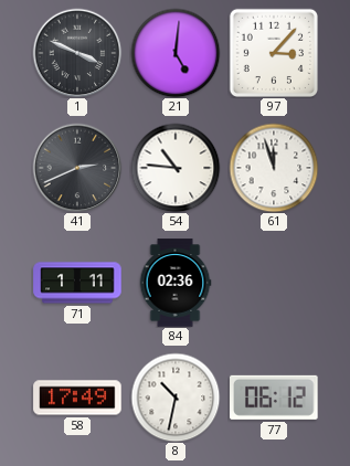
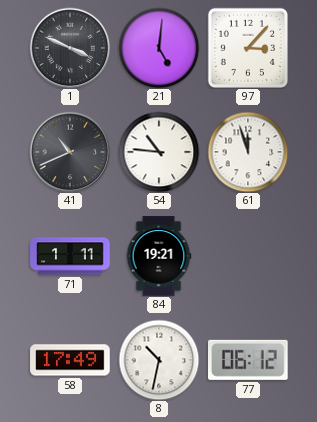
41: 2:41 -> 10:41
84: 02:36 -> 19:21
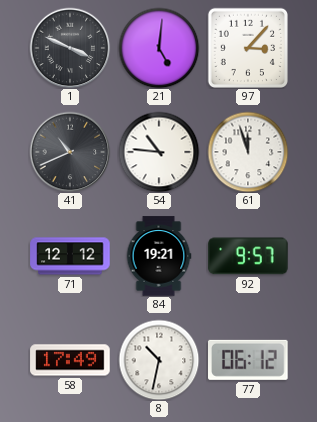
71: 1:11 -> 12:12
92: none -> 9:57
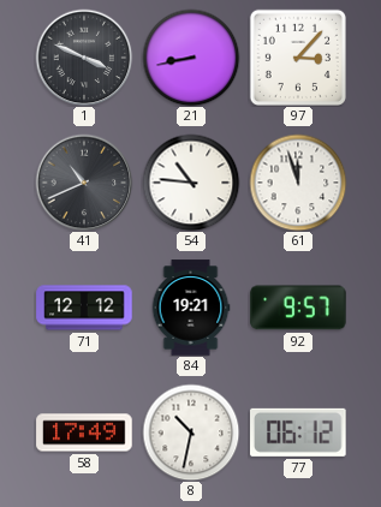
21: 5:01 -> 8:43
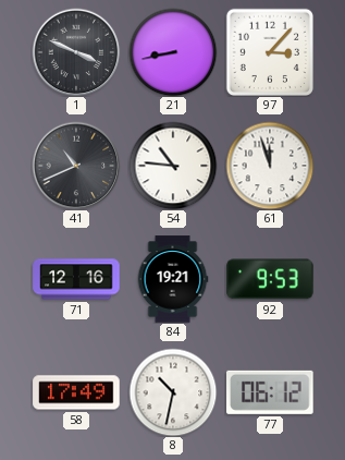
71: 12:12 -> 12:16
92: 9:57 -> 9:53
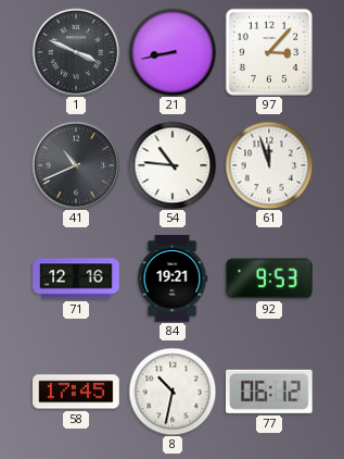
58: 17:49 -> 17:45
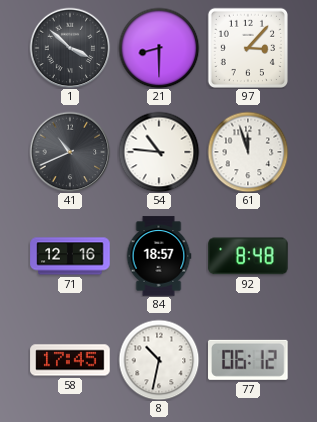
1: 3:49 -> 3:52
21: 8:43 -> 8:30
84: 19:21 -> 18:57
92: 9:53 -> 8:48
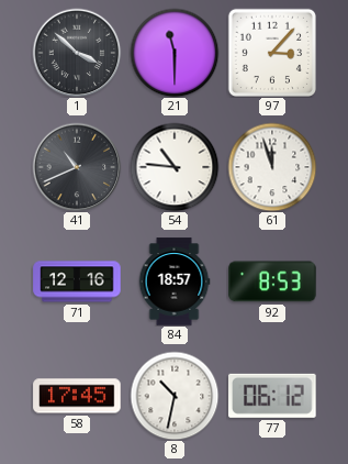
21: 8:30 -> 11:30
92: 8:48 -> 8:53
